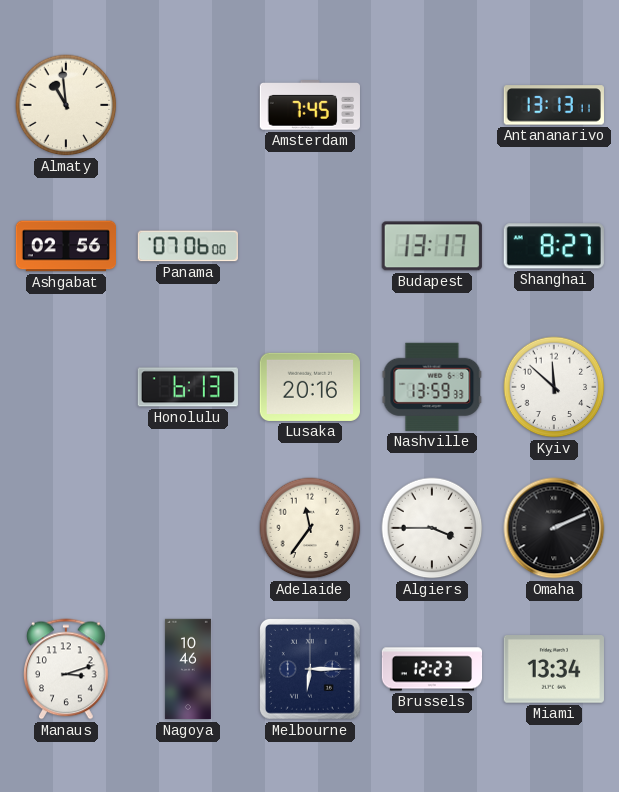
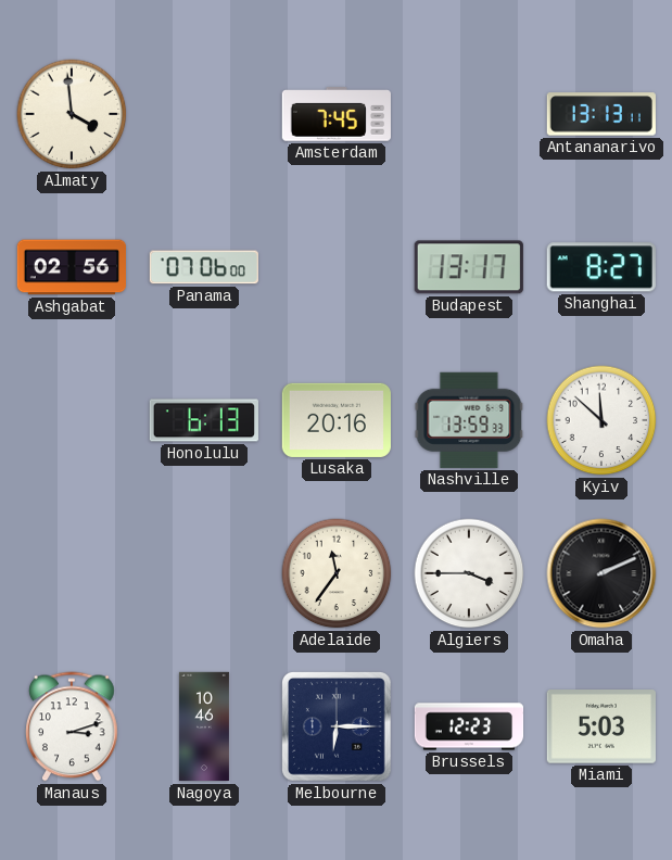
Almaty: 10:59 -> 3:59
Miami: 13:34 -> 5:03
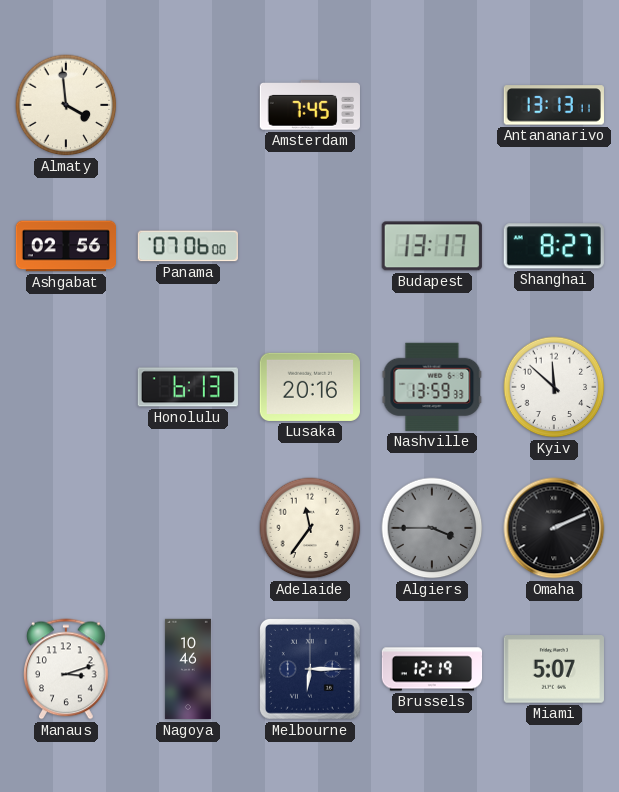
Algiers dial: white -> grey
Brussels: 12:23 -> 12:19
Miami: 5:03 -> 5:07
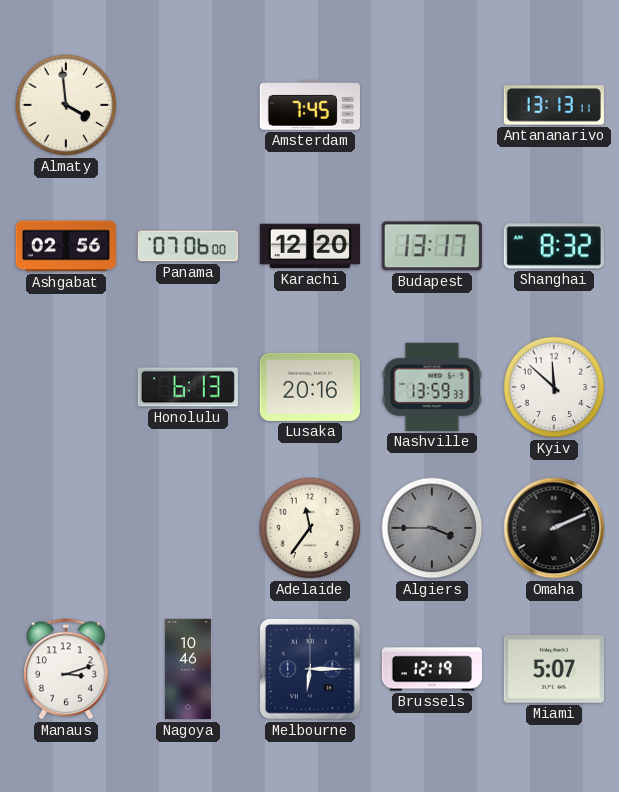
Karachi: none -> 12:20
Shanghai: 8:27 -> 8:32
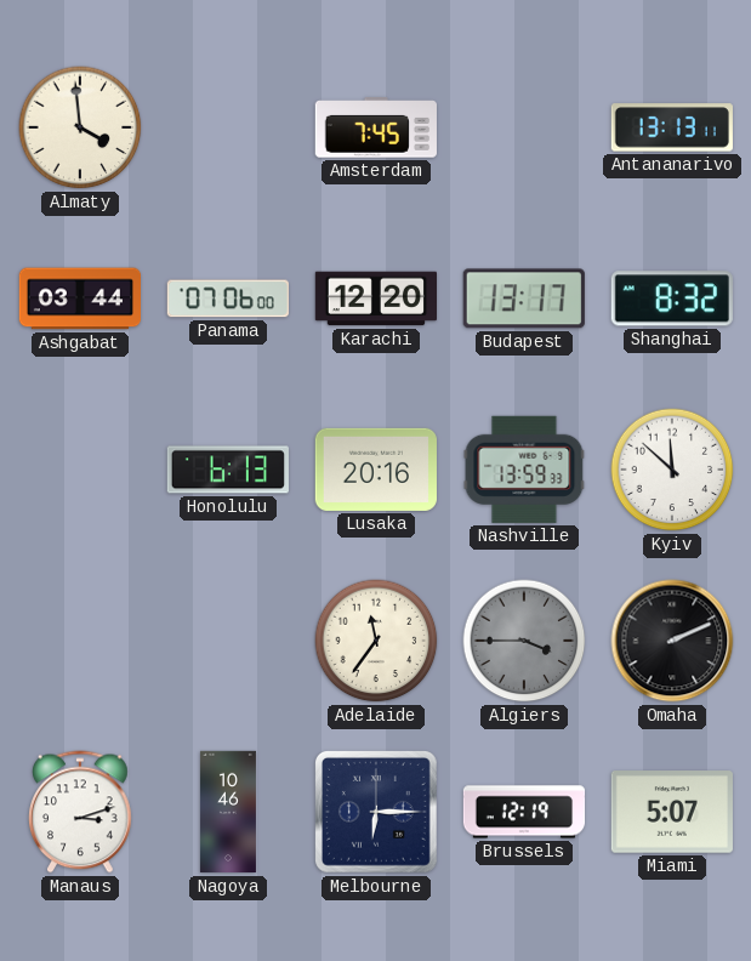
Ashgabat: 02:56 -> 03:44
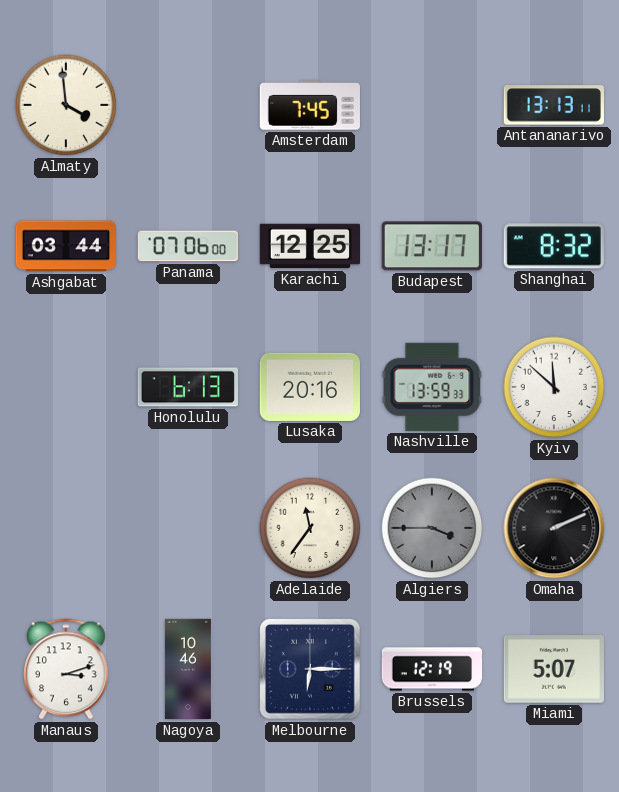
Karachi: 12:20 -> 12:25
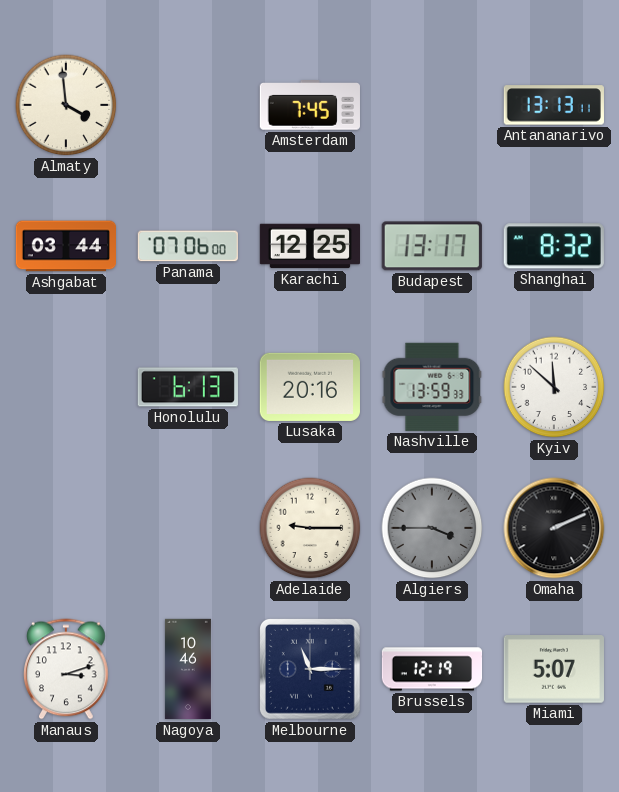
Adelaide: 11:36 -> 9:15
Melbourne: 6:15 -> 11:15
